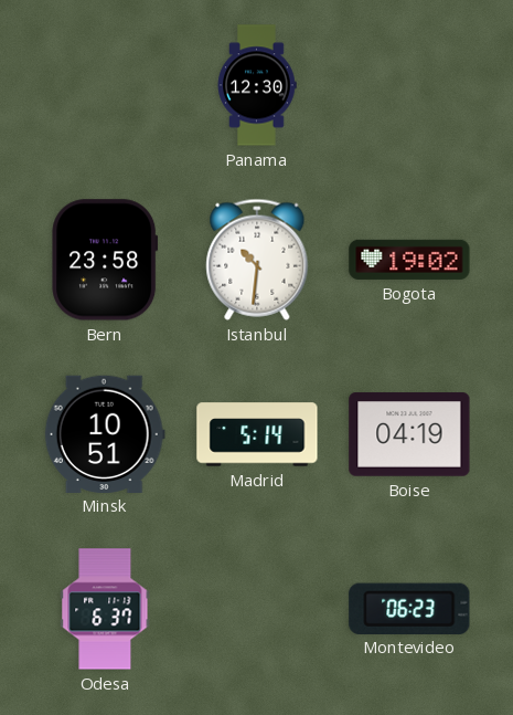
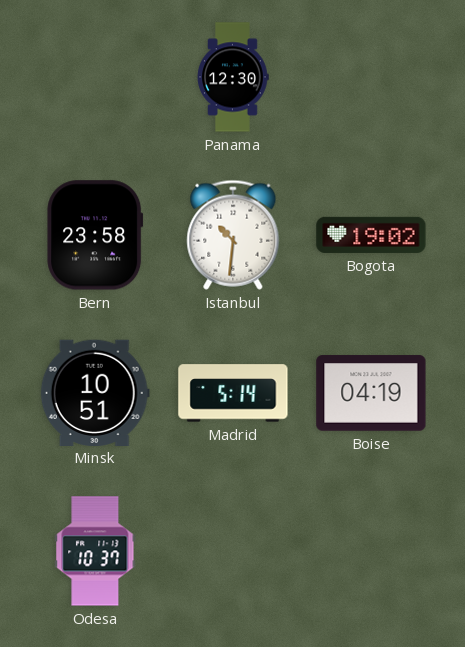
Odesa: 6:37 -> 10:37
Montevideo: 06:23 -> none
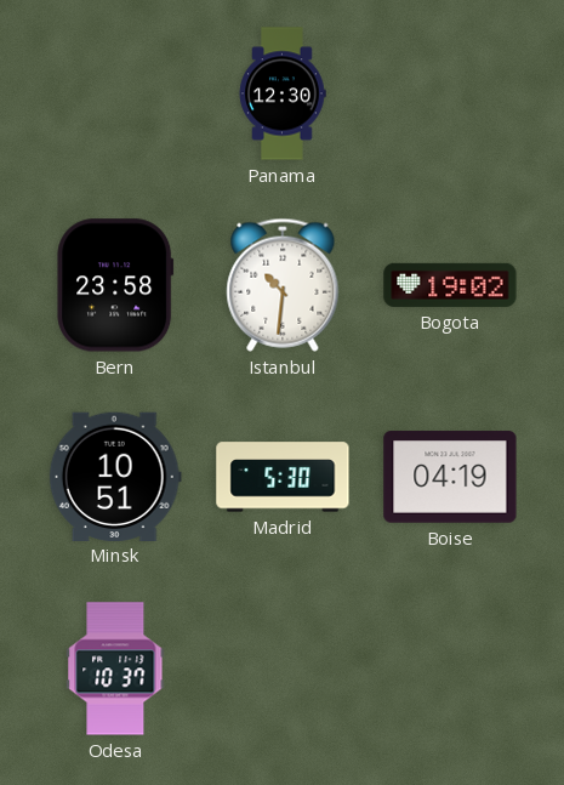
Madrid: 5:14 -> 5:30
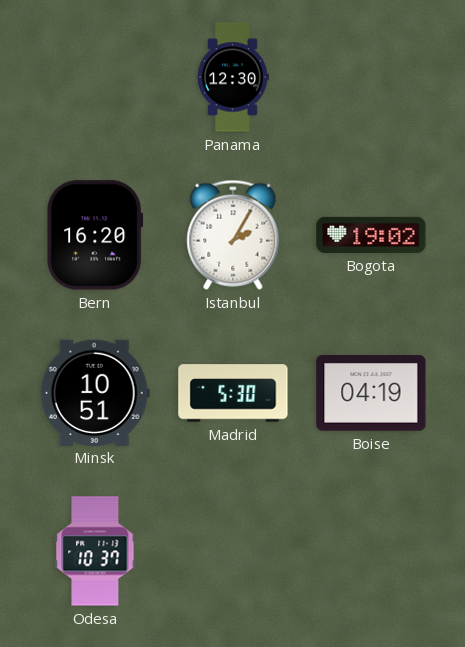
Bern: 23:58 -> 16:20
Istanbul: 10:31 -> 2:05
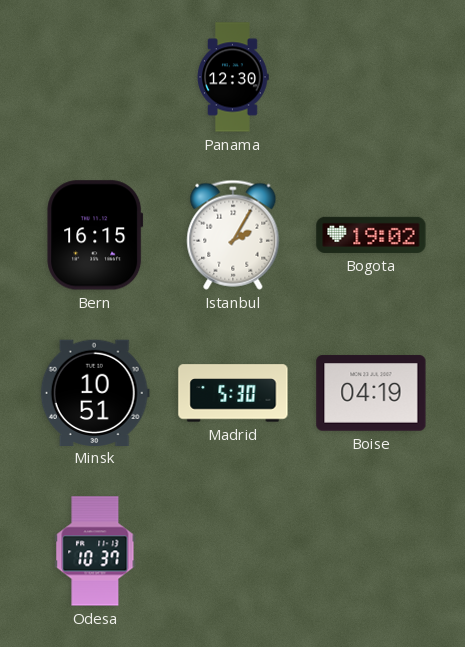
Bern: 16:20 -> 16:15
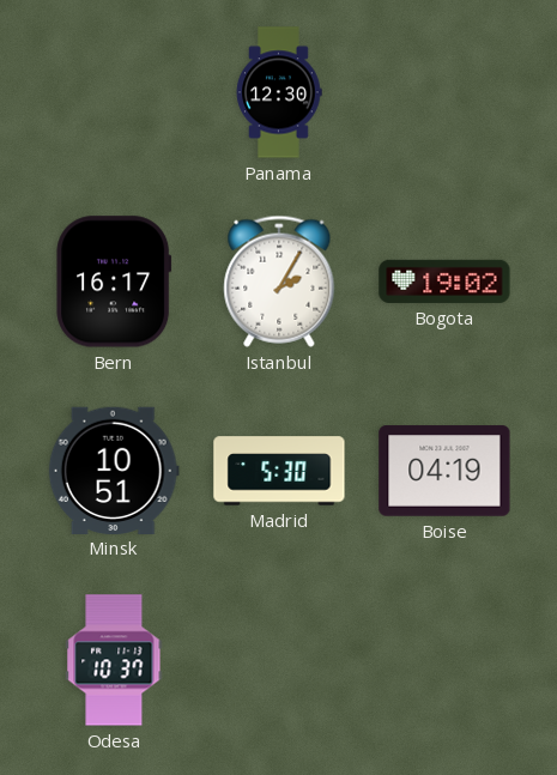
Bern: 16:15 -> 16:17
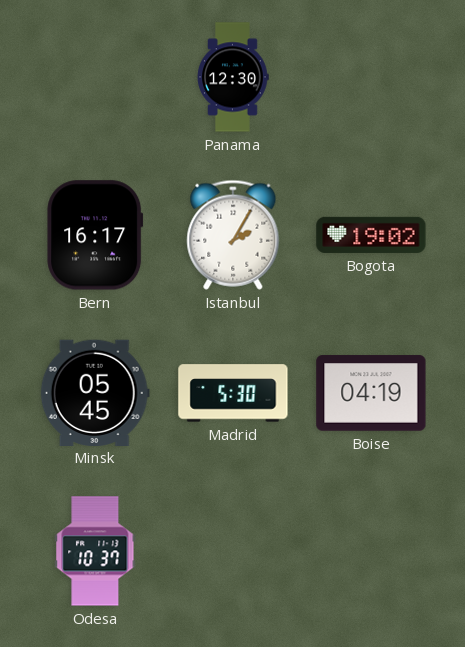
Minsk: 10:51 -> 05:45
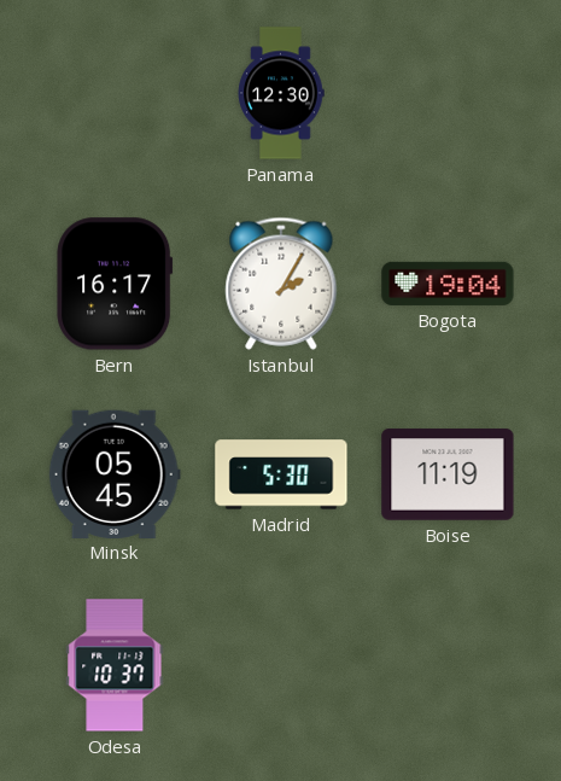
Bogota: 19:02 -> 19:04
Boise: 04:19 -> 11:19
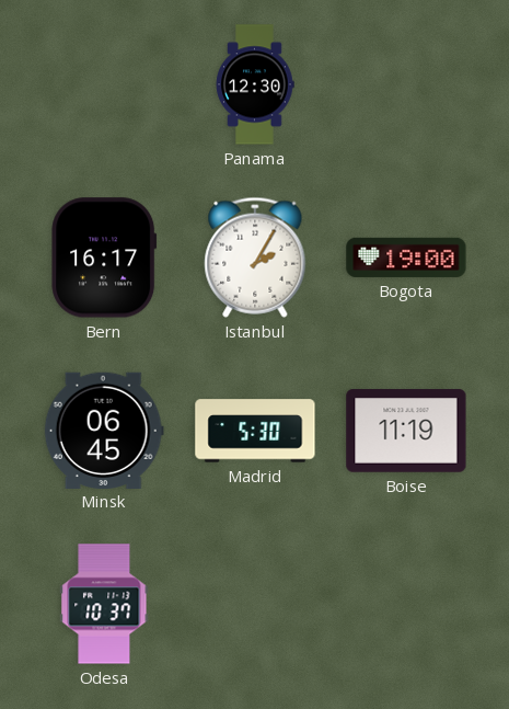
Bogota: 19:04 -> 19:00
Minsk: 05:45 -> 06:45
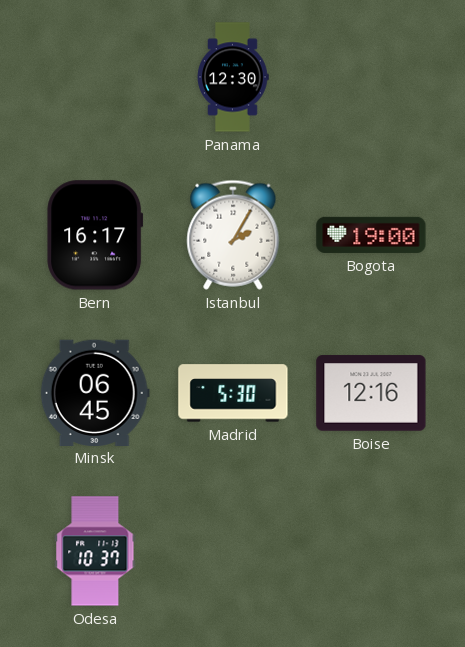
Boise: 11:19 -> 12:16
